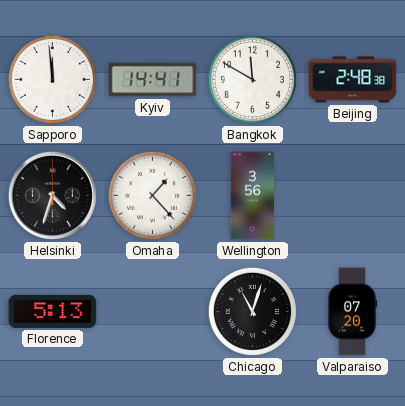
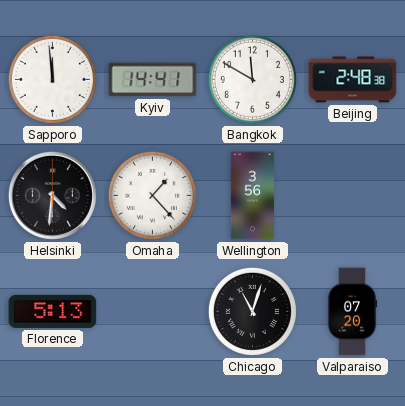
Helsinki: 4:33 -> 4:31
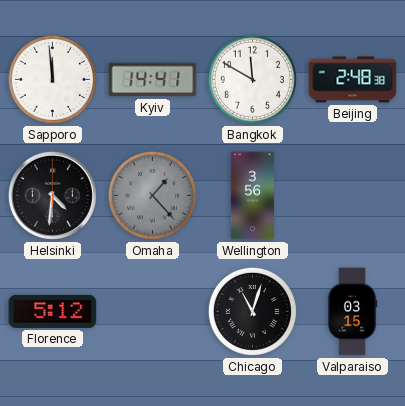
Omaha dial: white -> grey
Florence: 5:13 -> 5:12
Valparaiso: 07:20 -> 03:15
